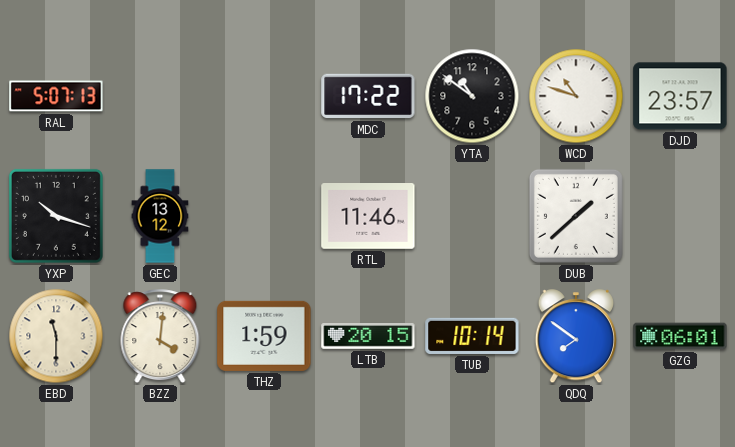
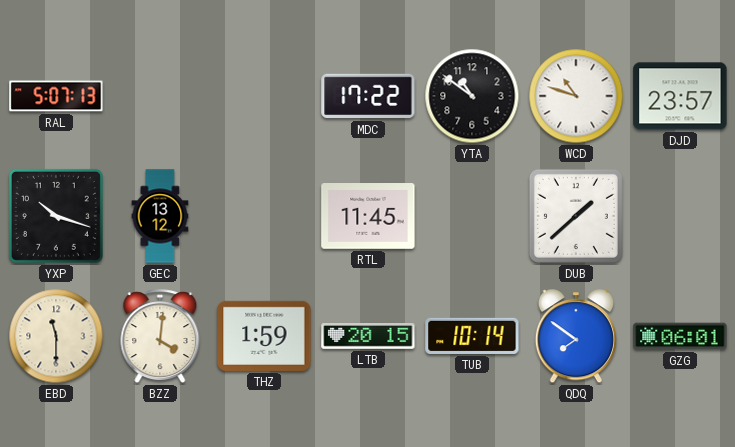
RTL: 11:46 -> 11:45
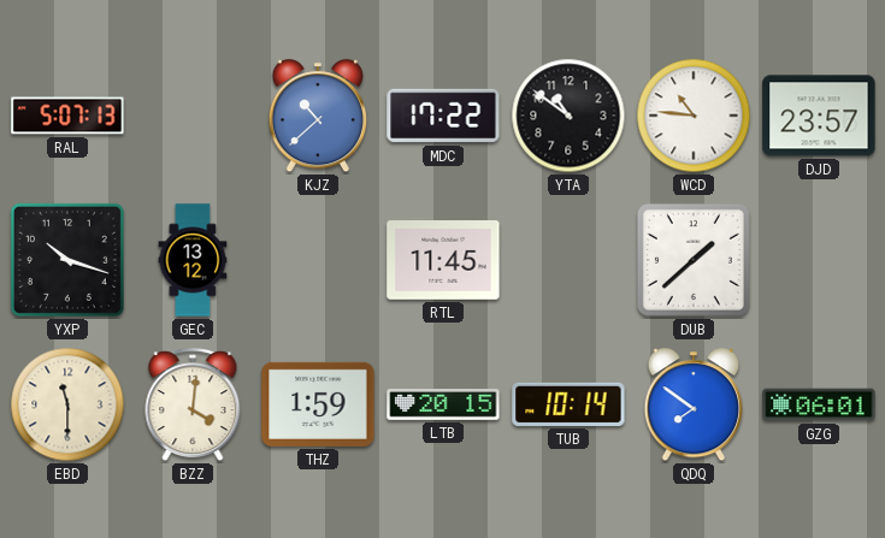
KJZ: none -> 10:38
WCD: 10:48 -> 10:46
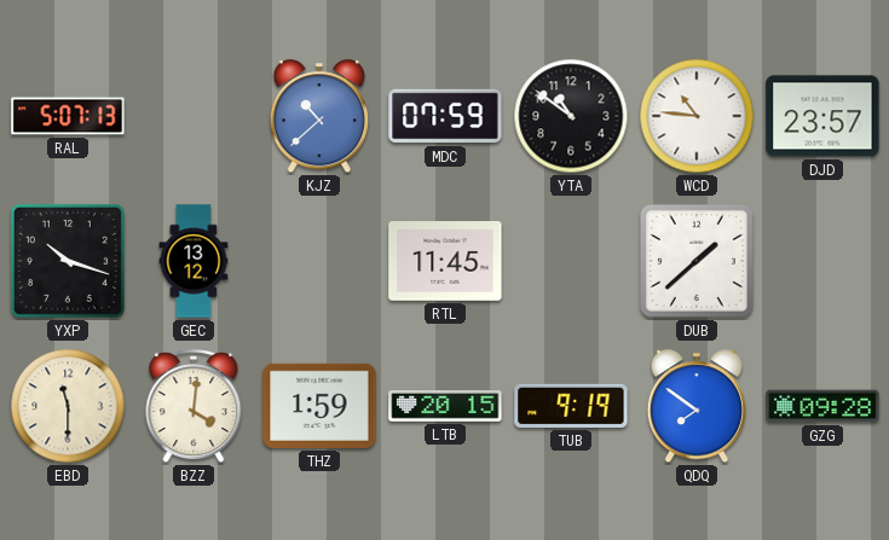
MDC: 17:22 -> 07:59
TUB: 10:14 -> 9:19
GZG: 06:01 -> 09:28
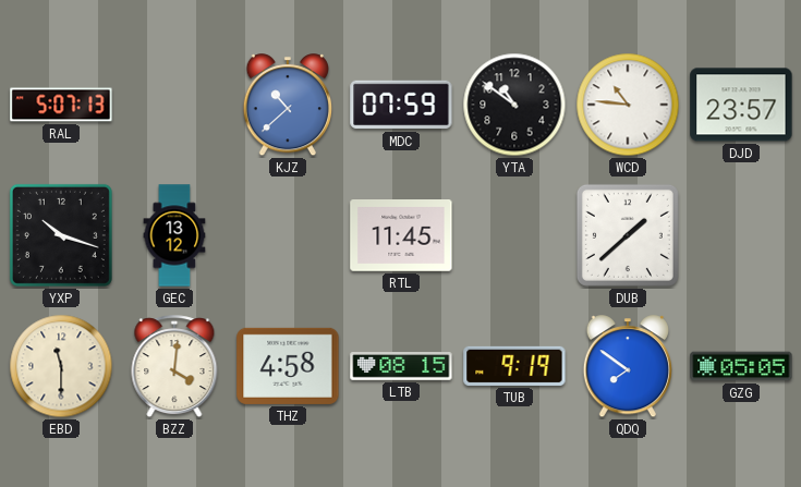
THZ: 1:59 -> 4:58
LTB: 20:15 -> 08:15
GZG: 09:28 -> 05:05
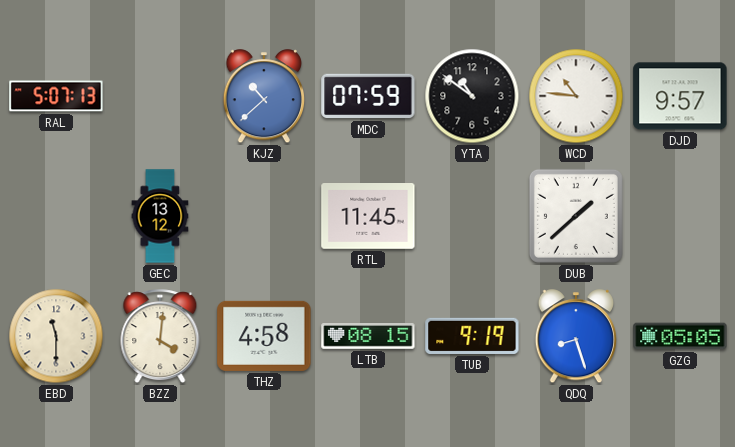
DJD: 23:57 -> 9:57
YXP: 10:18 -> none
QDQ: 7:51 -> 8:27
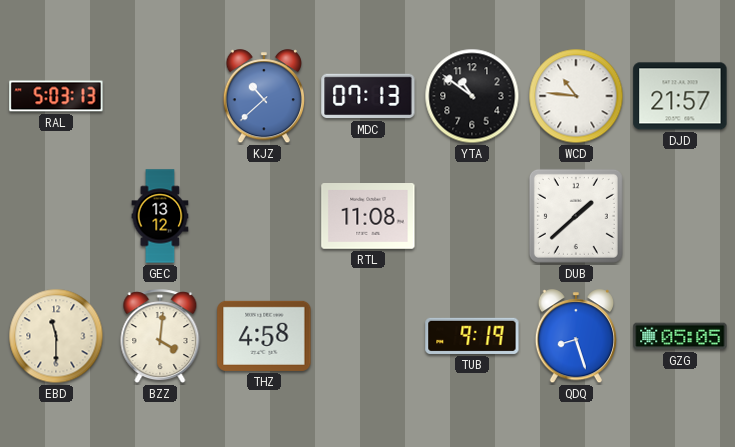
RAL: 5:07 -> 5:03
MDC: 07:59 -> 07:13
DJD: 9:57 -> 21:57
RTL: 11:45 -> 11:08
LTB: 08:15 -> none
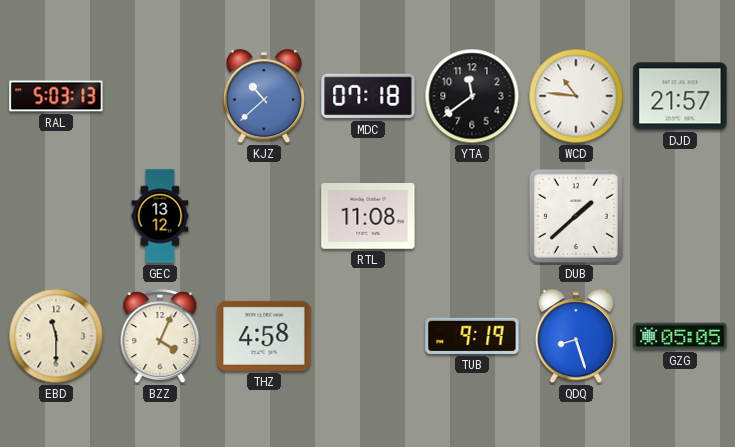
MDC: 07:13 -> 07:18
YTA: 10:51 -> 11:39
BZZ: 4:01 -> 4:04
